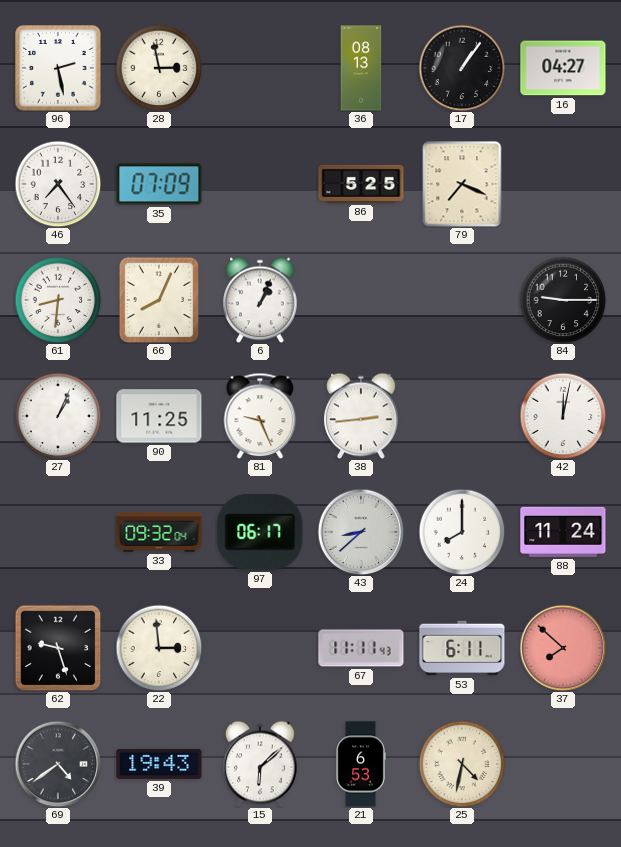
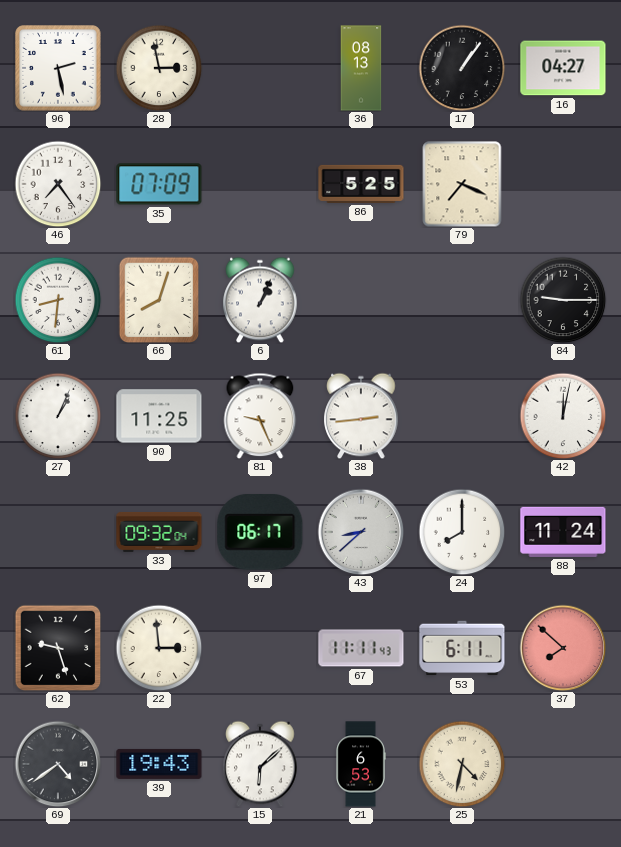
66: 8:04 -> 8:03
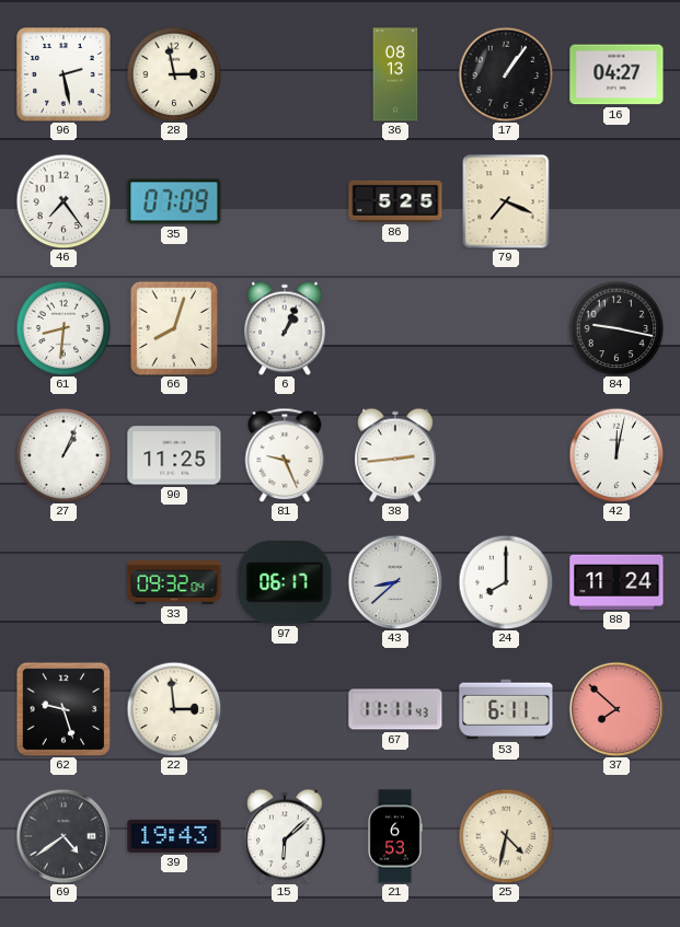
84: 9:15 -> 9:17
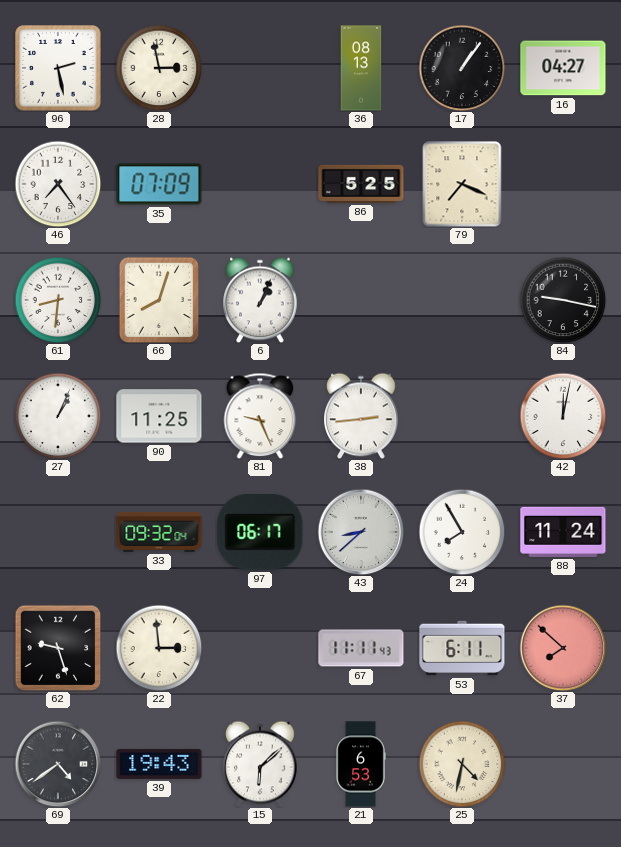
24: 8:00 -> 7:55
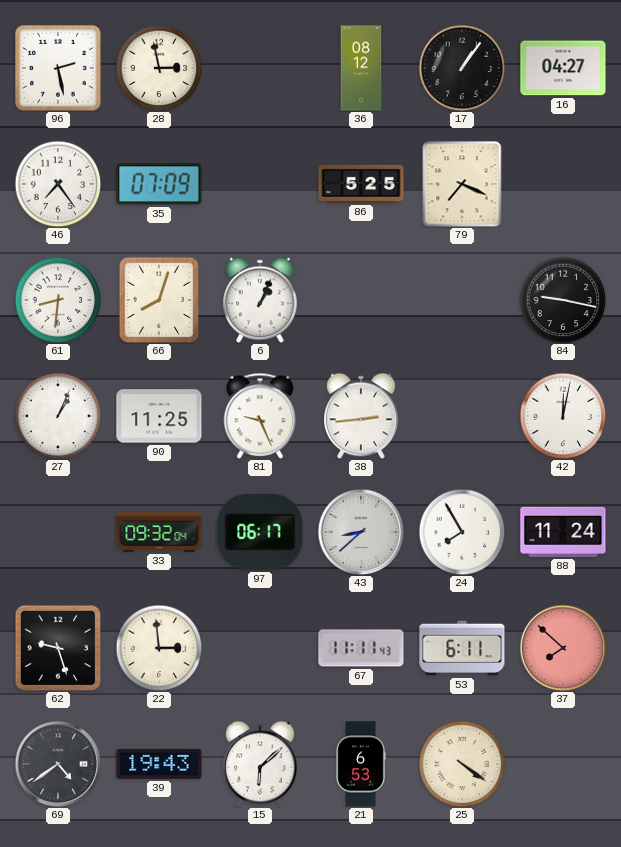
36: 08:13 -> 08:12
25: 4:32 -> 4:21
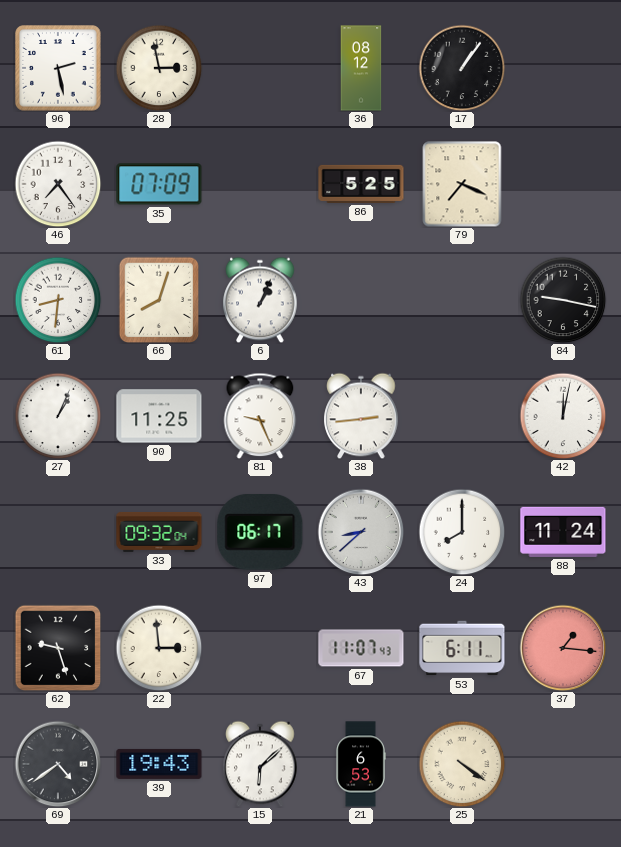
16: 04:27 -> none
24: 7:55 -> 8:00
67: 11:11 -> 11:07
37: 7:52 -> 1:16
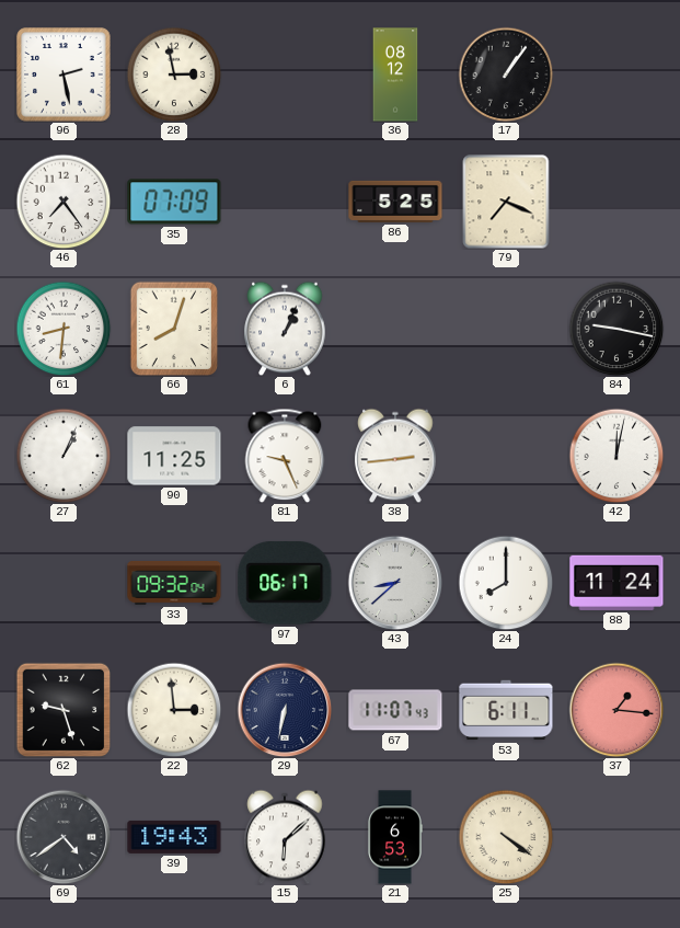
29: none -> 6:32
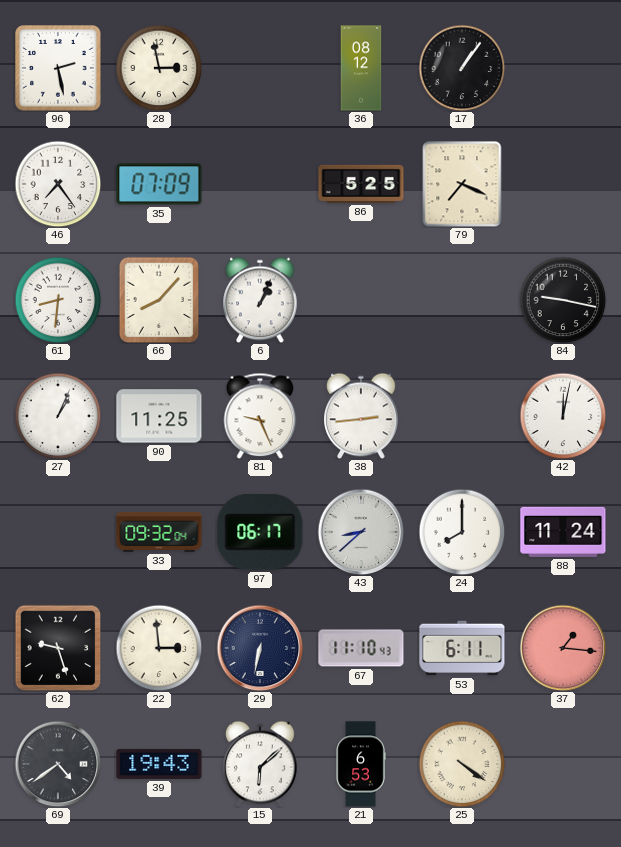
66: 8:03 -> 8:07
67: 11:07 -> 11:10
